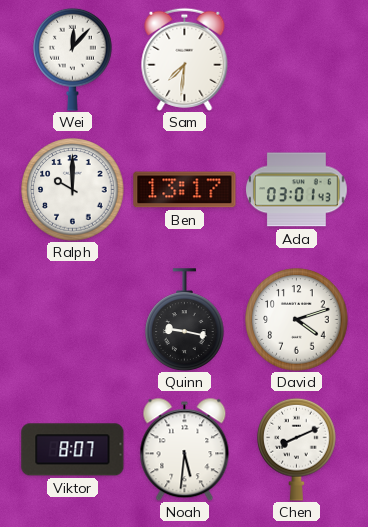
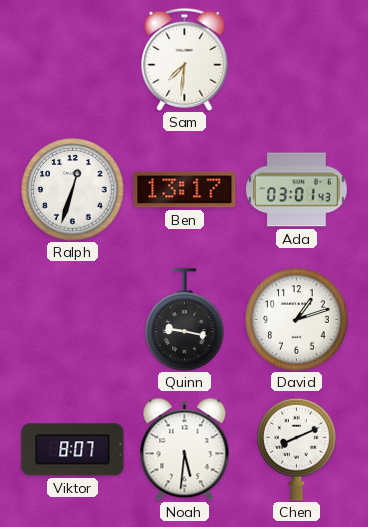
Wei: 12:07 -> none
Ralph: 10:00 -> 12:33
David: 4:12 -> 1:12
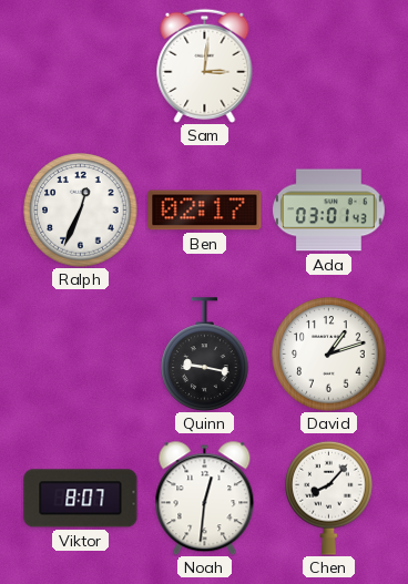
Sam: 7:31 -> 3:01
Ralph: 12:33 -> 12:34
Ben: 13:17 -> 02:17
Noah: 5:31 -> 12:31
Chen: 8:11 -> 8:07
